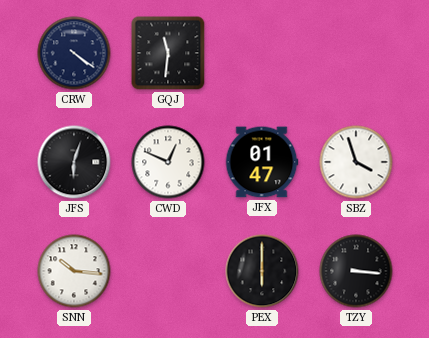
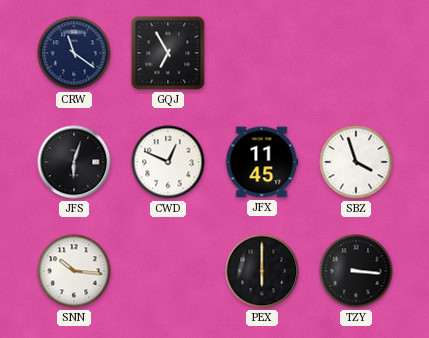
CRW: 4:21 -> 11:21
GQJ: 11:31 -> 6:55
JFX: 01:47 -> 11:45
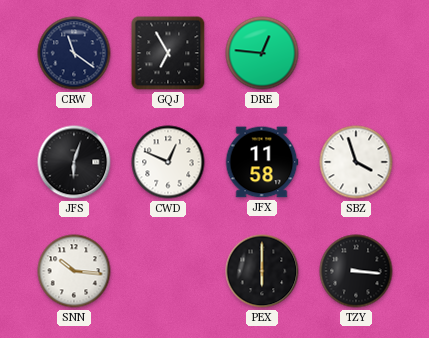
DRE: none -> 12:46
JFX: 11:45 -> 11:58
